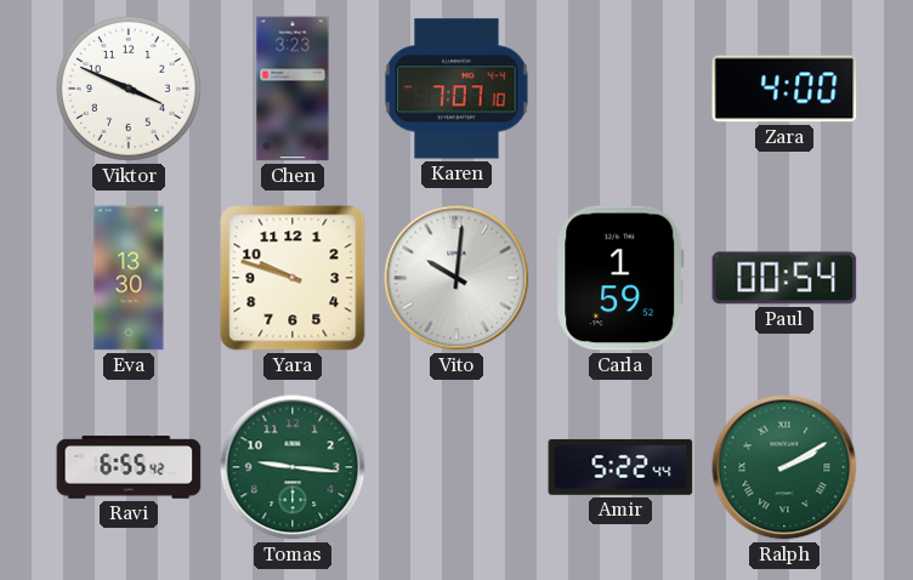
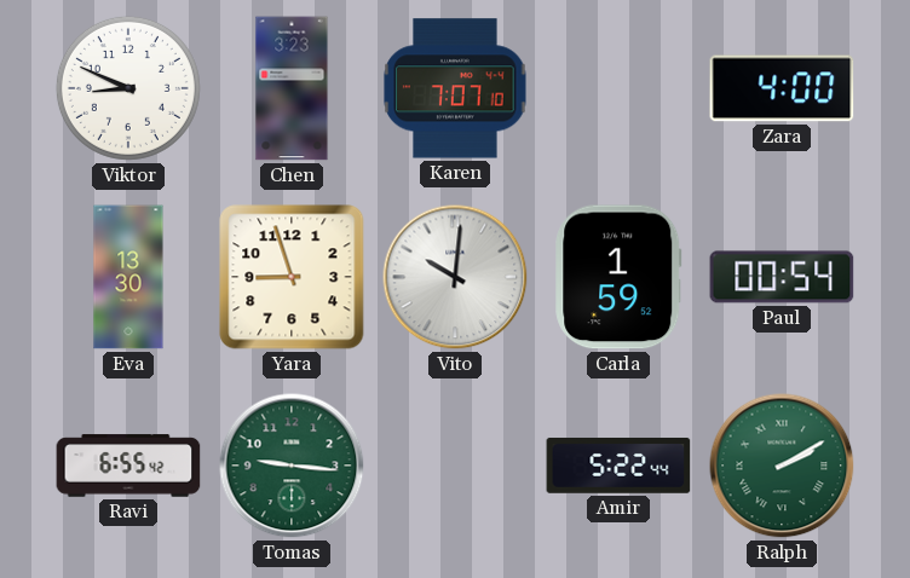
Viktor: 3:49 -> 8:49
Yara: 9:48 -> 8:57
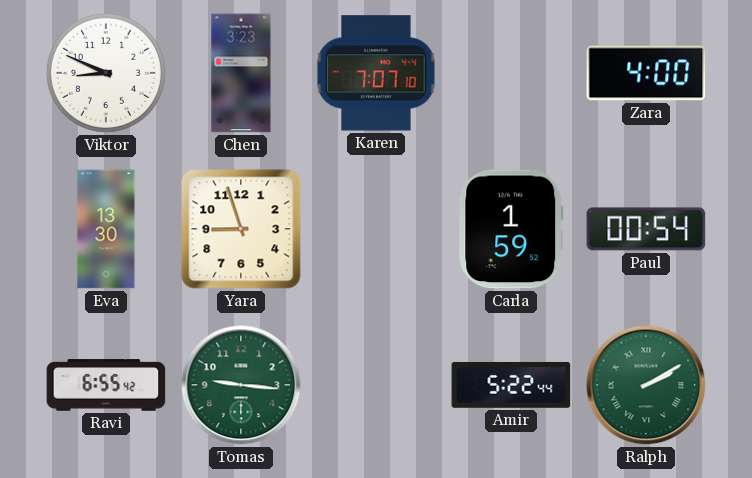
Vito: 10:01 -> none
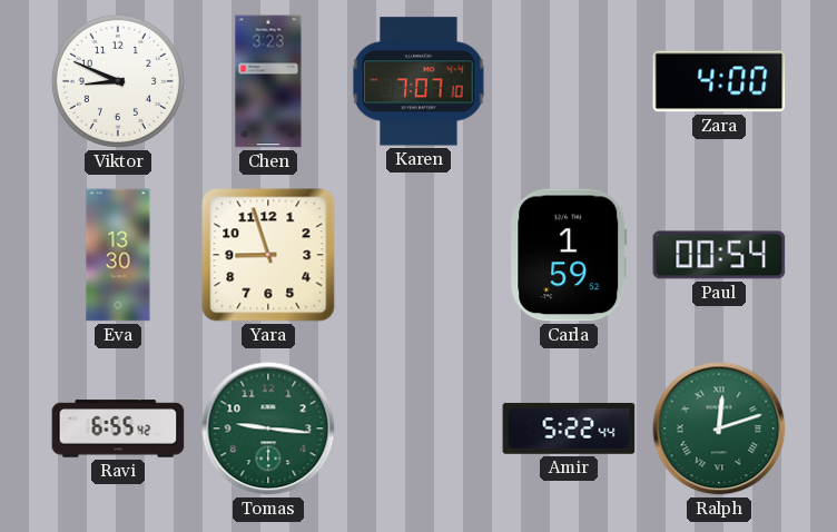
Ralph: 2:10 -> 12:12
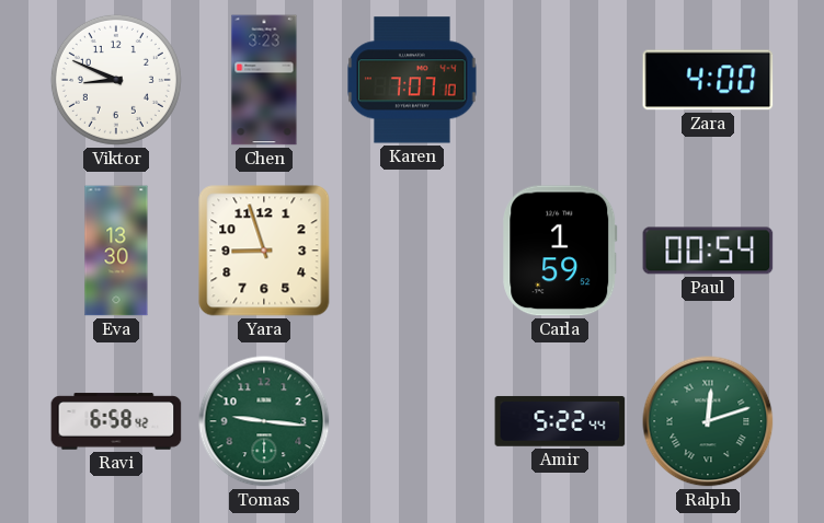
Ravi: 6:55 -> 6:58
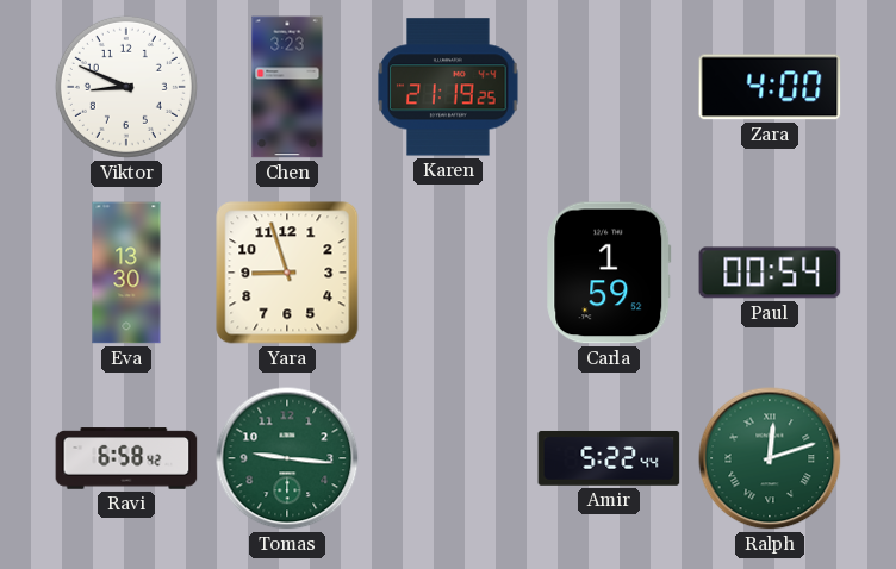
Karen: 7:07 -> 21:19
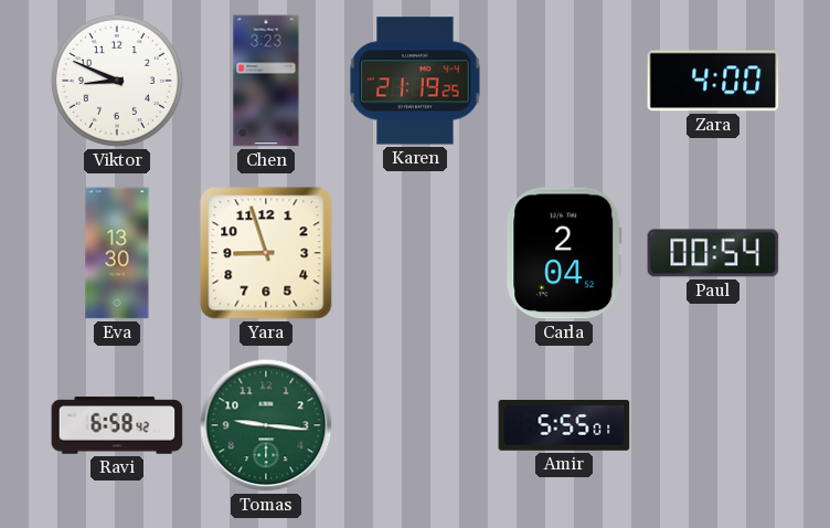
Carla: 1:59 -> 2:04
Amir: 5:22 -> 5:55
Ralph: 12:12 -> none
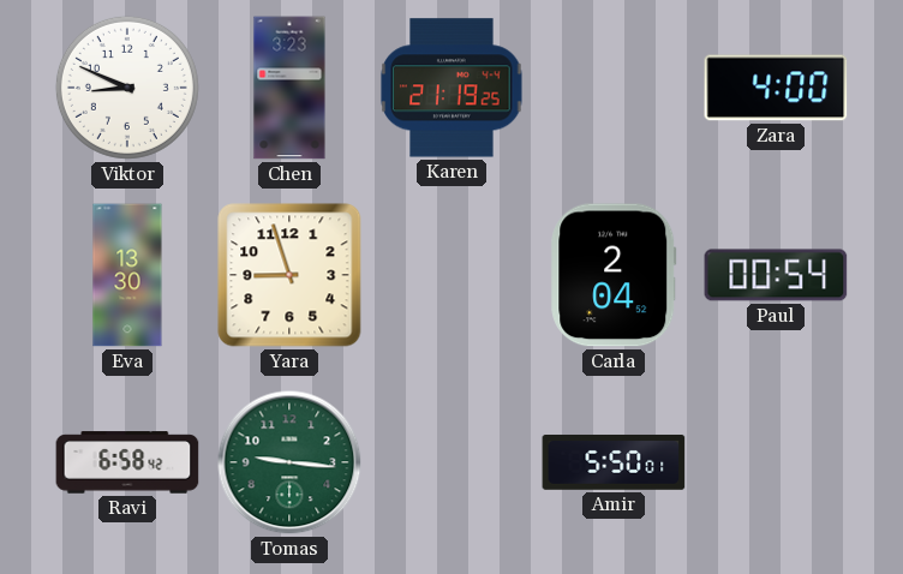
Amir: 5:55 -> 5:50
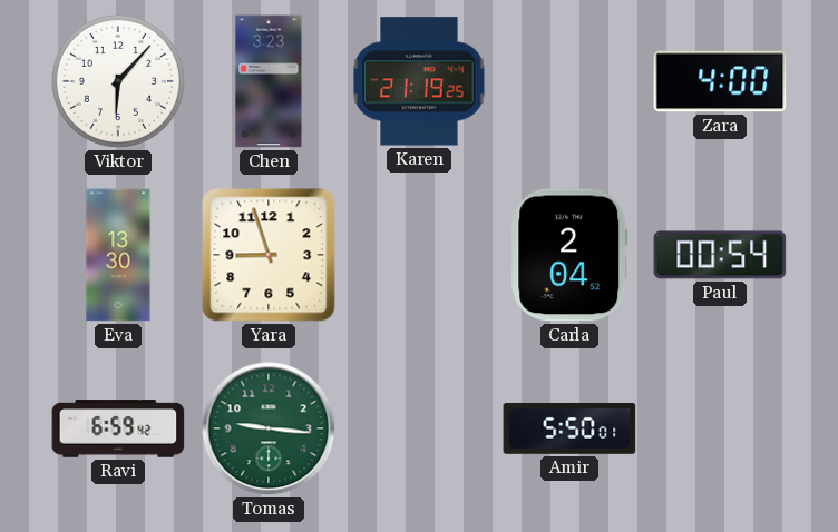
Viktor: 8:49 -> 6:07
Ravi: 6:58 -> 6:59
